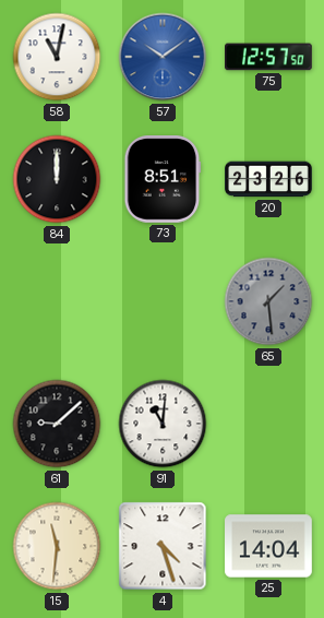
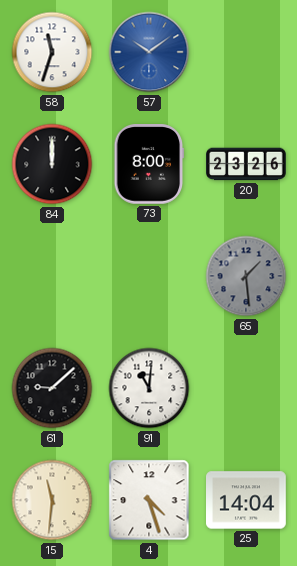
58: 11:02 -> 11:33
75: 12:57 -> none
73: 8:51 -> 8:00
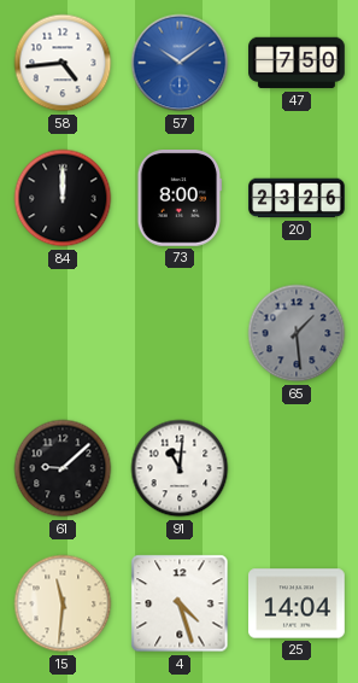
58: 11:33 -> 4:44
47: none -> 7:50
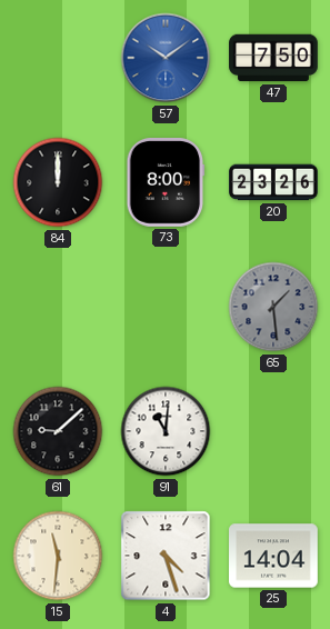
58: 4:44 -> none
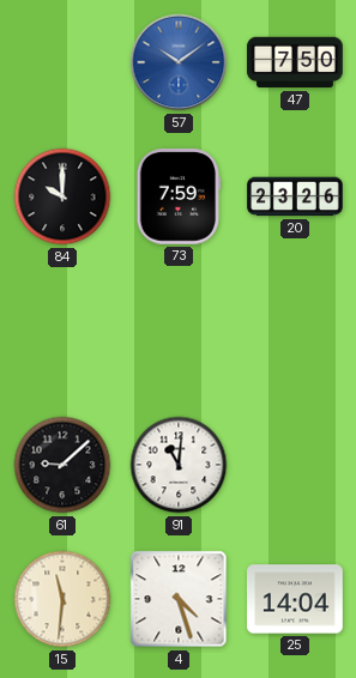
84: 12:00 -> 10:00
73: 8:00 -> 7:59
65: 1:29 -> none
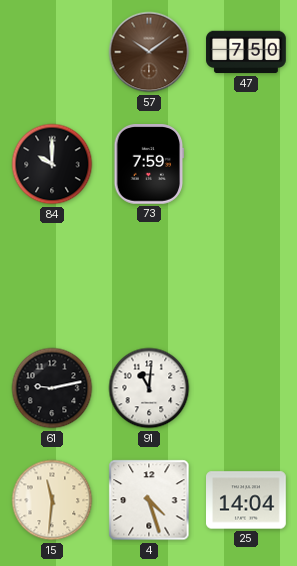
57 dial: blue -> brown
20: 23:26 -> none
61: 9:08 -> 9:13
